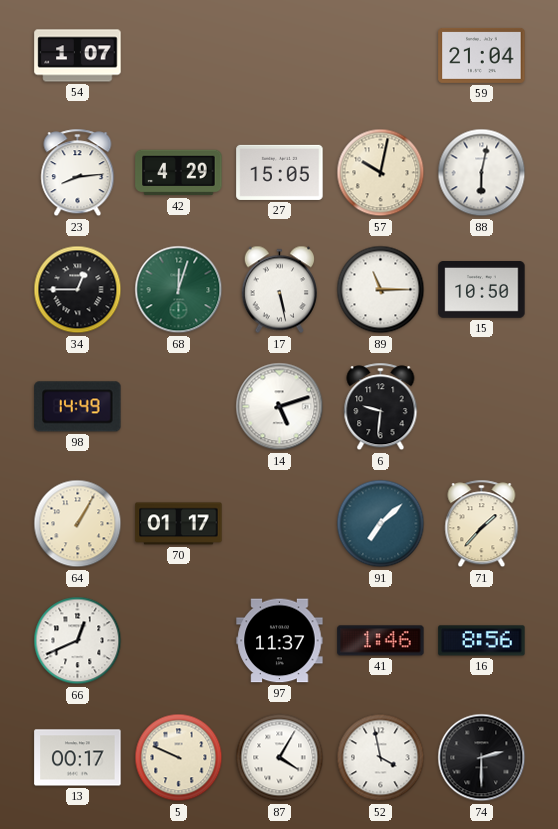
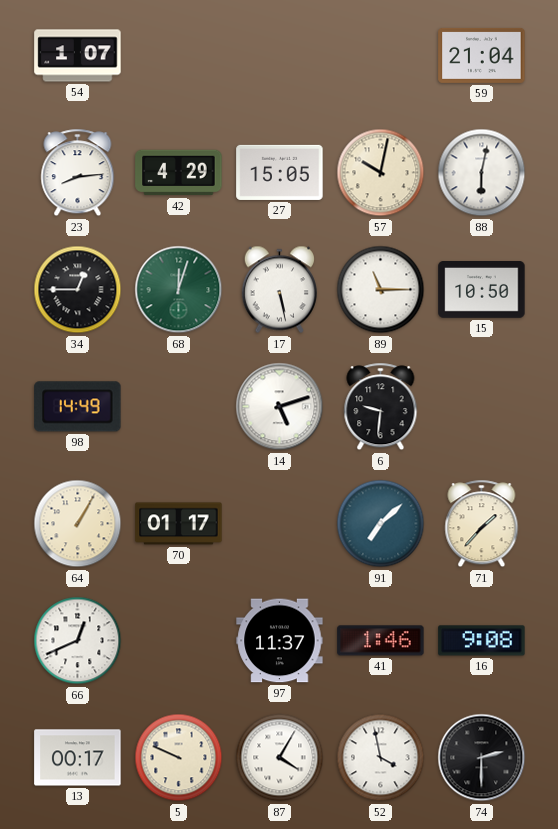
16: 8:56 -> 9:08
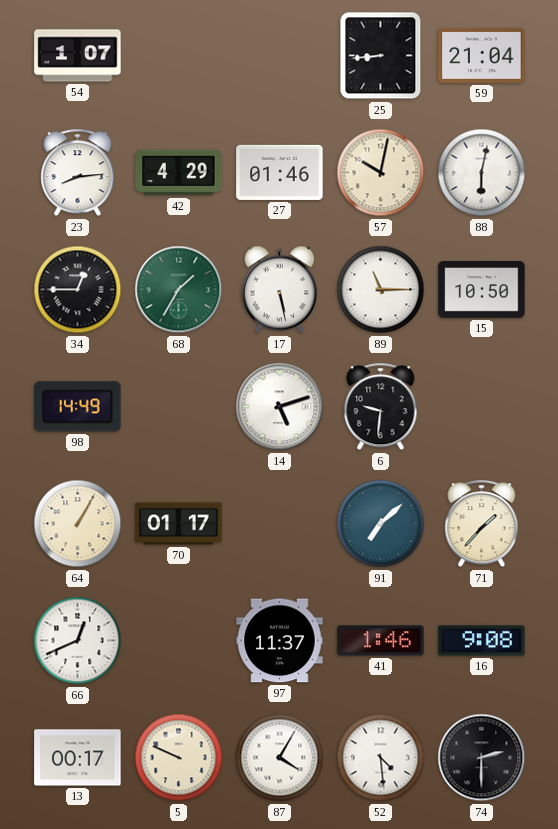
25: none -> 8:44
27: 15:05 -> 01:46
68: 12:03 -> 1:35
52: 3:58 -> 4:29
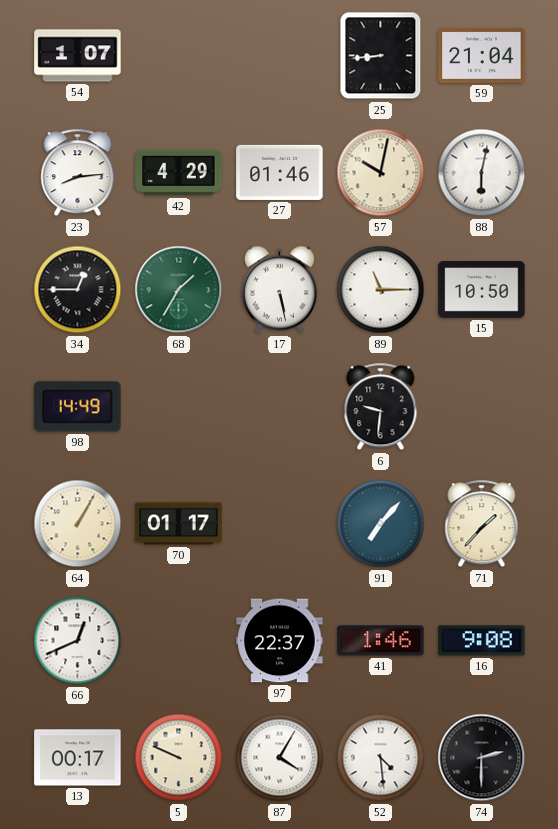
14: 5:12 -> none
91: 7:08 -> 7:07
97: 11:37 -> 22:37
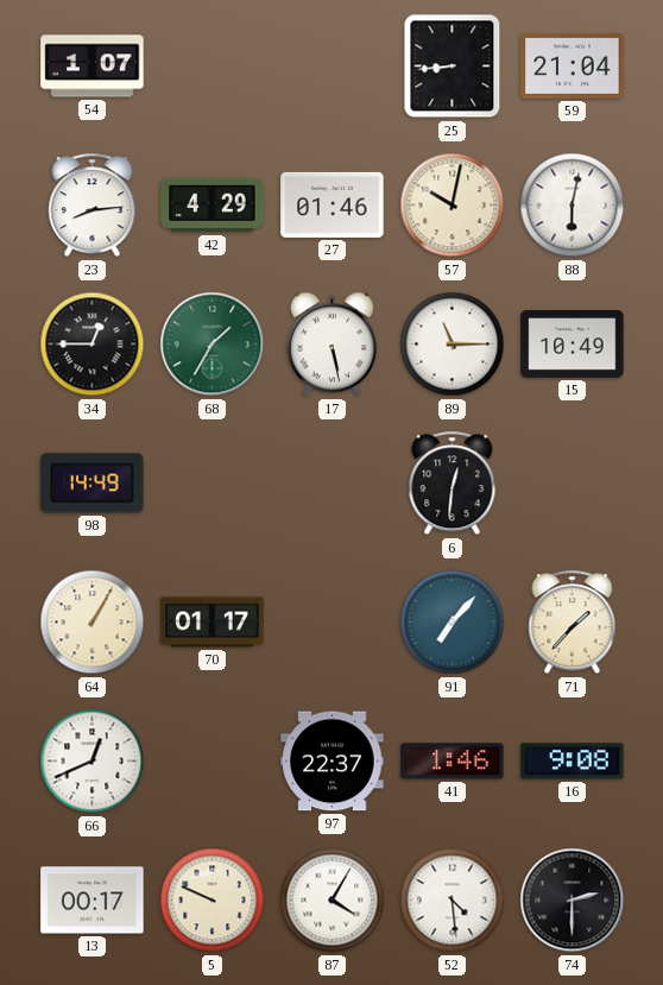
15: 10:50 -> 10:49
6: 9:31 -> 12:31
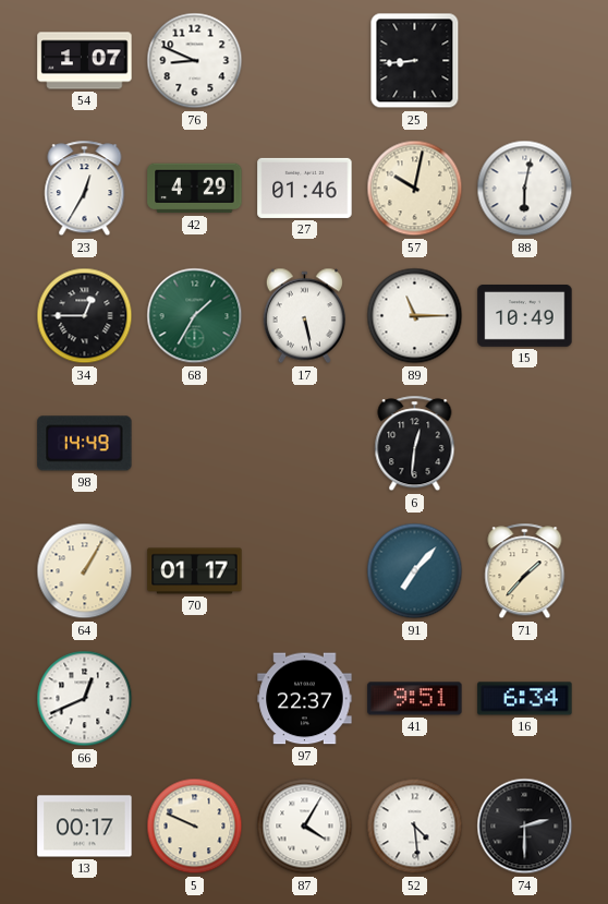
76: none -> 8:49
59: 21:04 -> none
23: 8:14 -> 12:35
41: 1:46 -> 9:51
16: 9:08 -> 6:34
